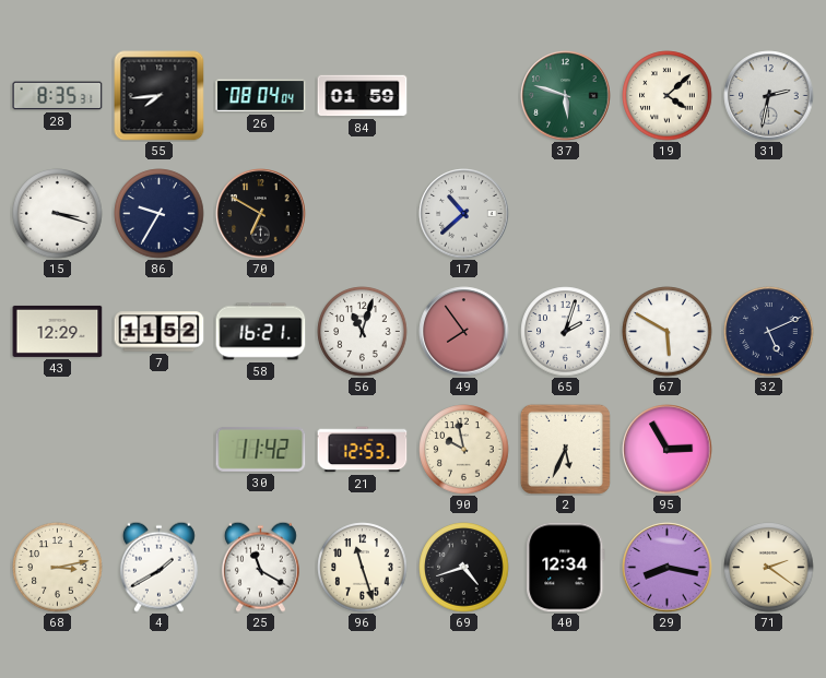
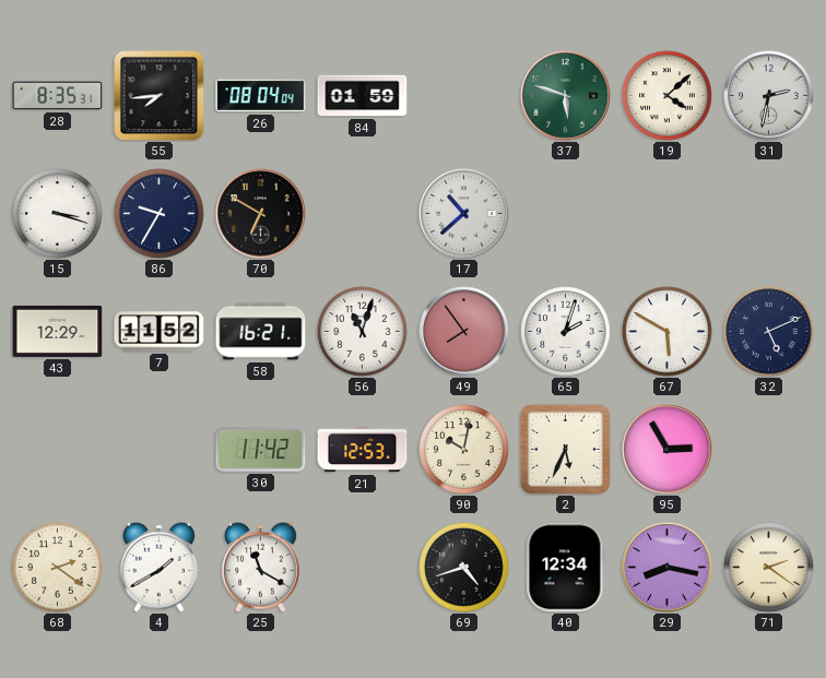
90: 9:58 -> 10:02
68: 3:13 -> 2:21
96: 11:27 -> none
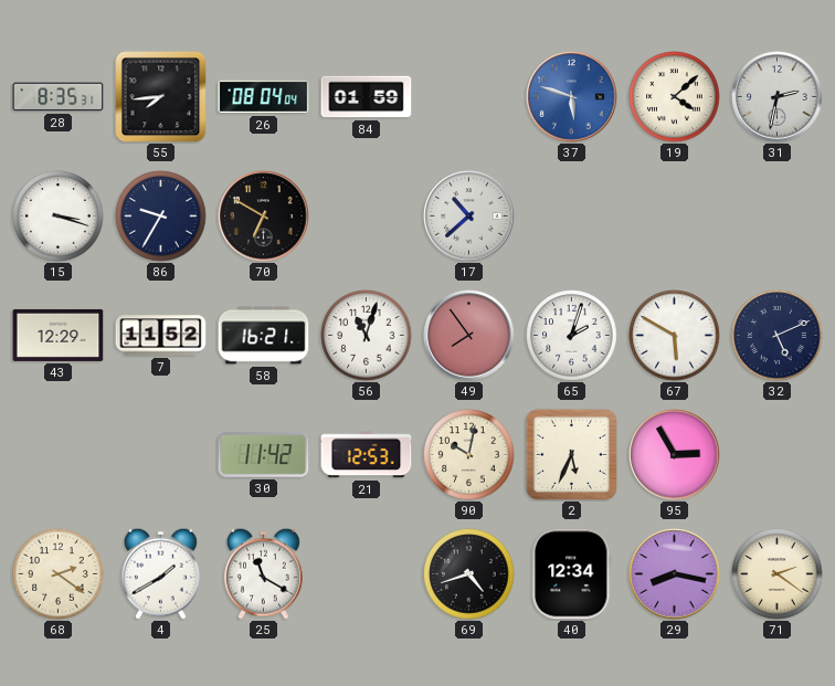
37 dial: green -> blue
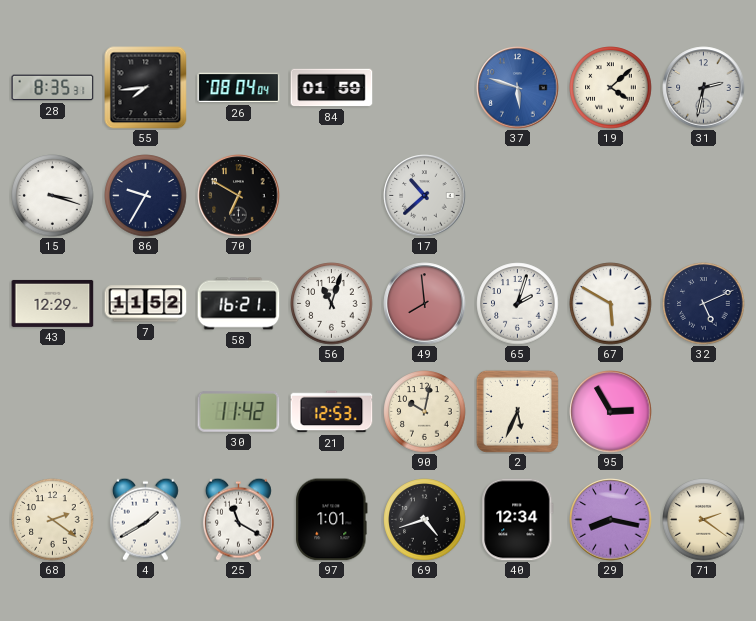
49: 7:54 -> 7:59
97: none -> 1:01
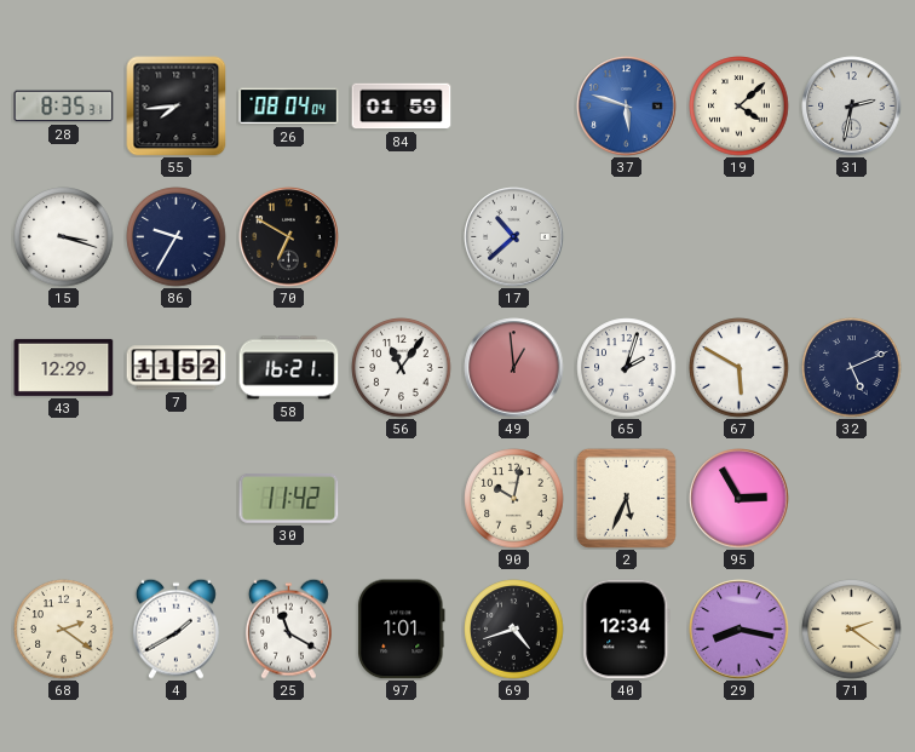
56: 11:03 -> 11:06
49: 7:59 -> 12:59
21: 12:53 -> none
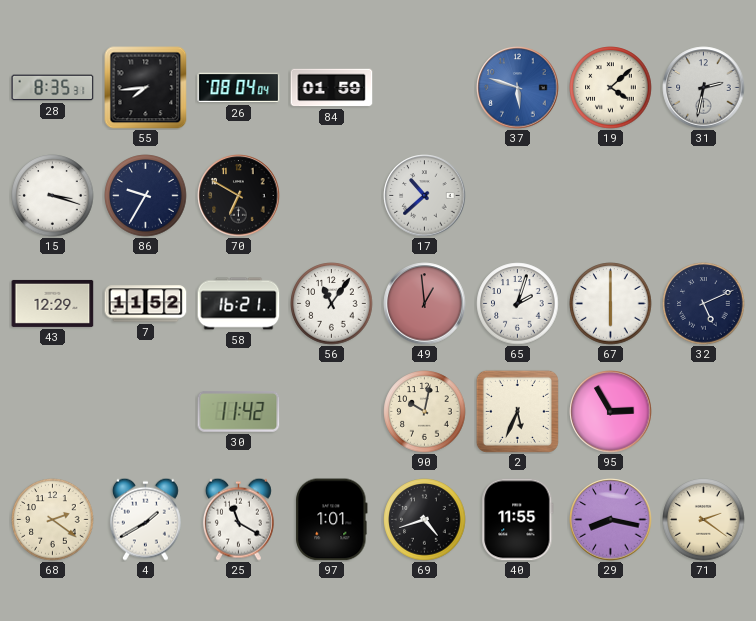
67: 5:50 -> 6:00
40: 12:34 -> 11:55
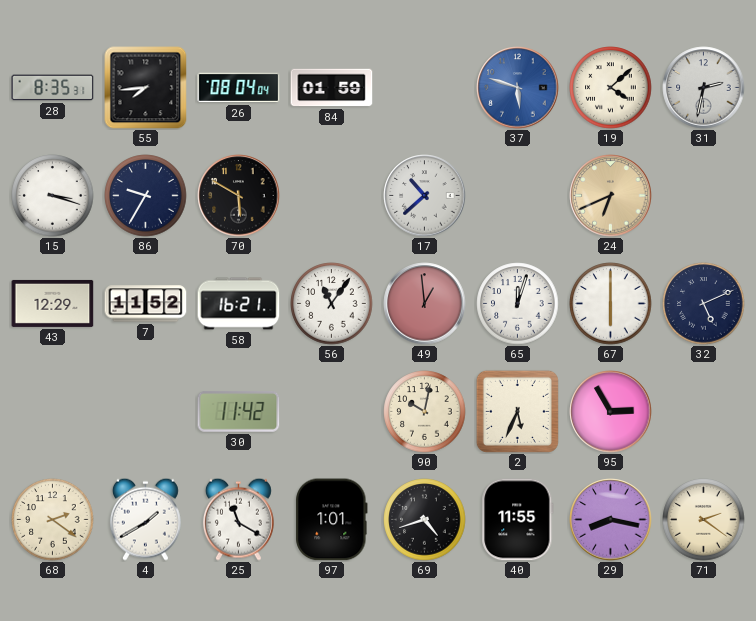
70: 6:50 -> 5:50
24: none -> 6:41
65: 2:03 -> 12:03
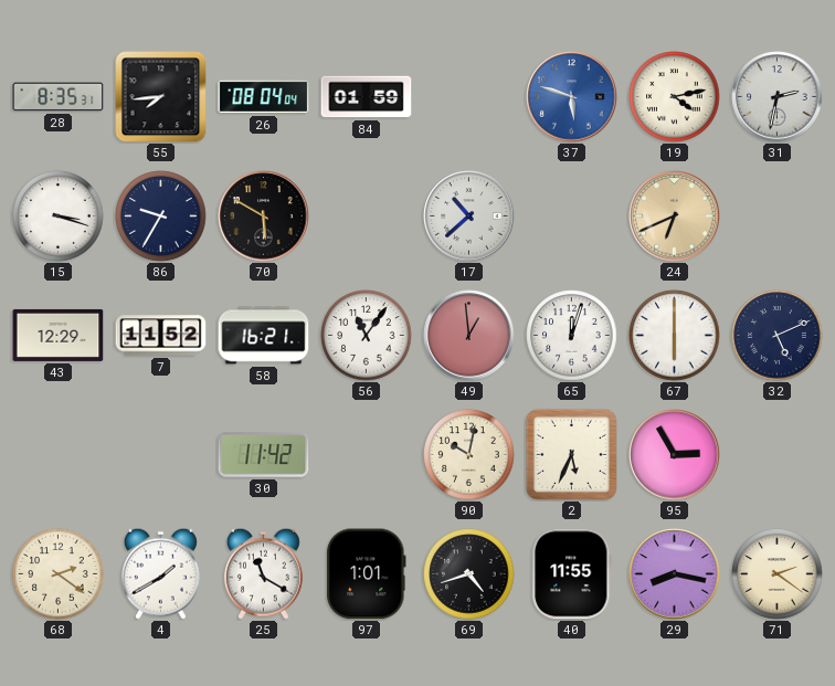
19: 4:08 -> 4:13
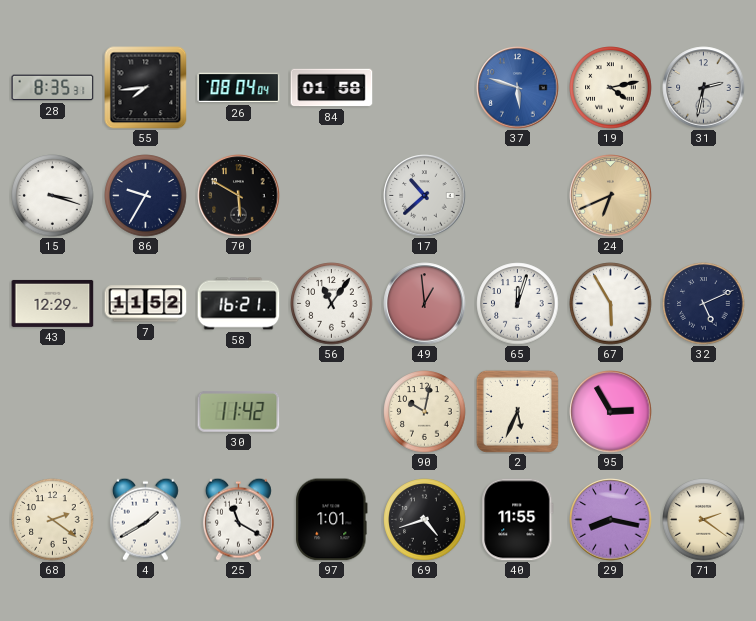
84: 01:59 -> 01:58
67: 6:00 -> 5:55
